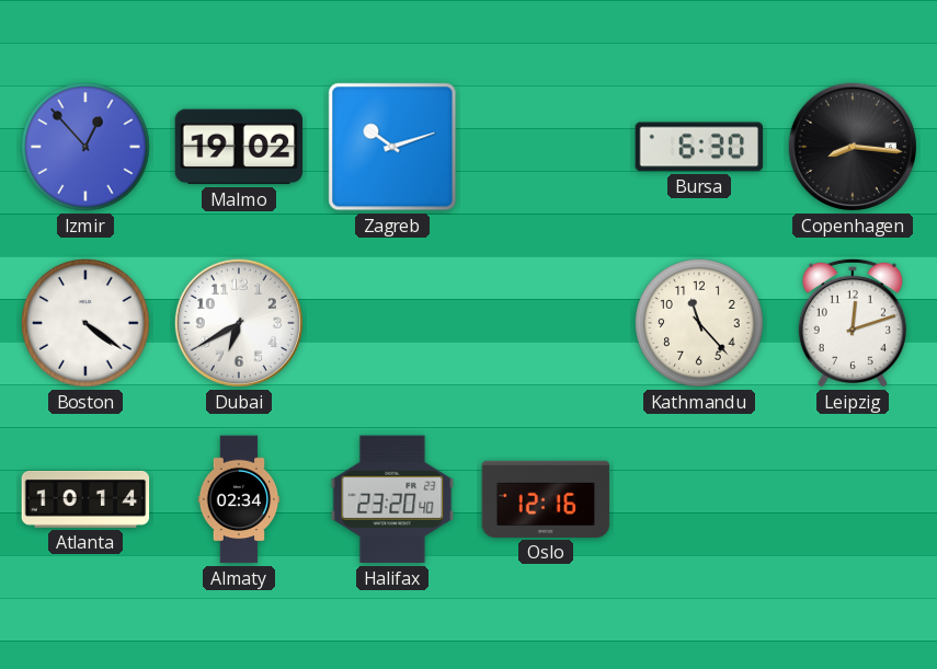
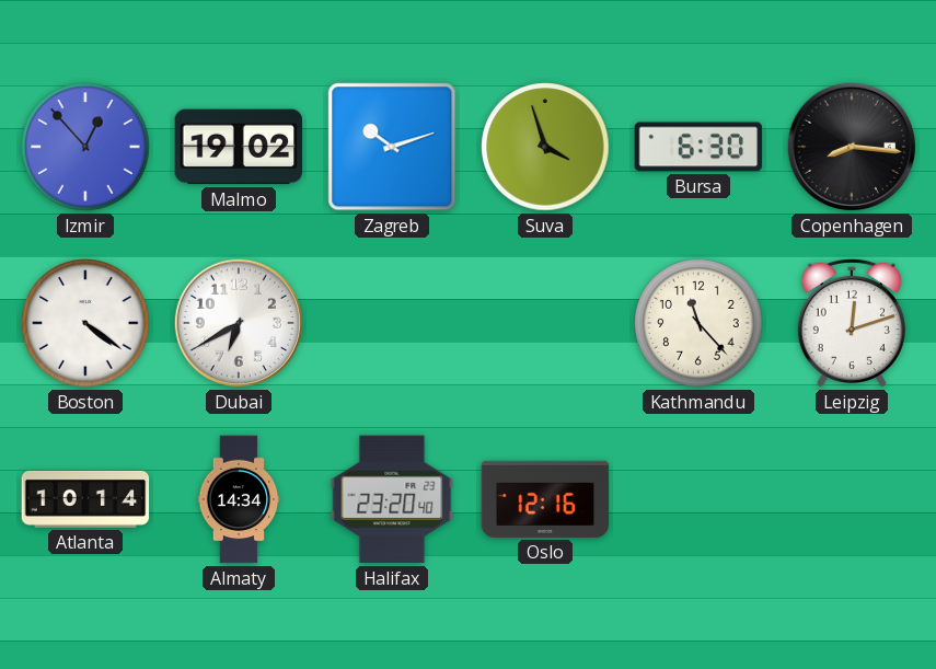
Suva: none -> 3:57
Almaty: 02:34 -> 14:34
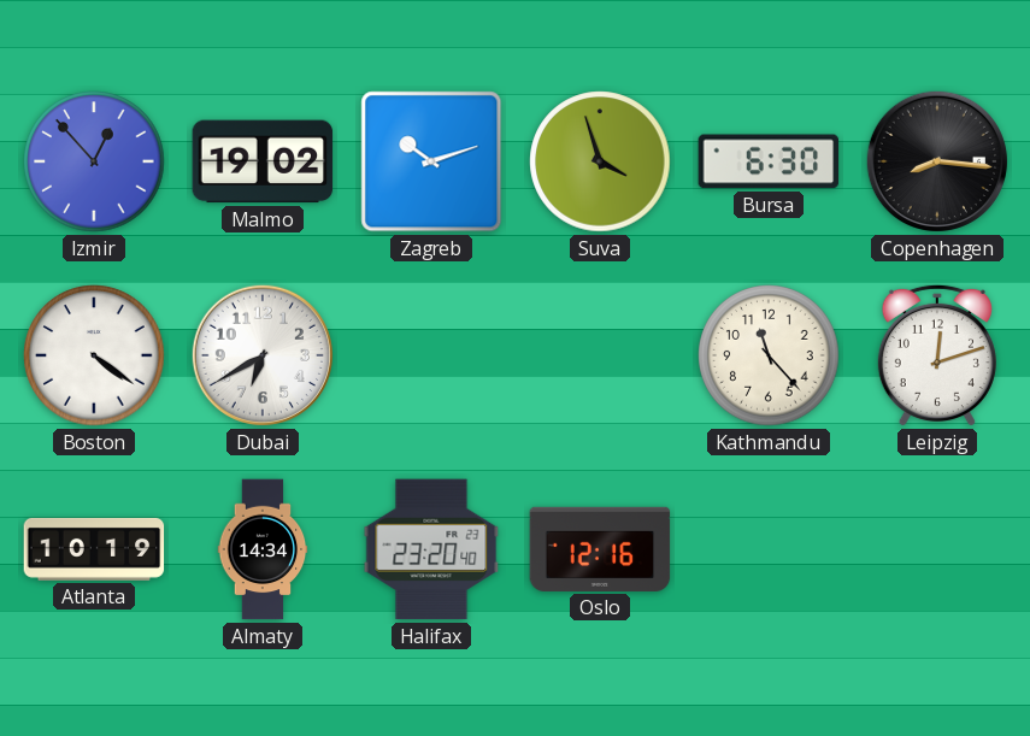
Atlanta: 10:14 -> 10:19
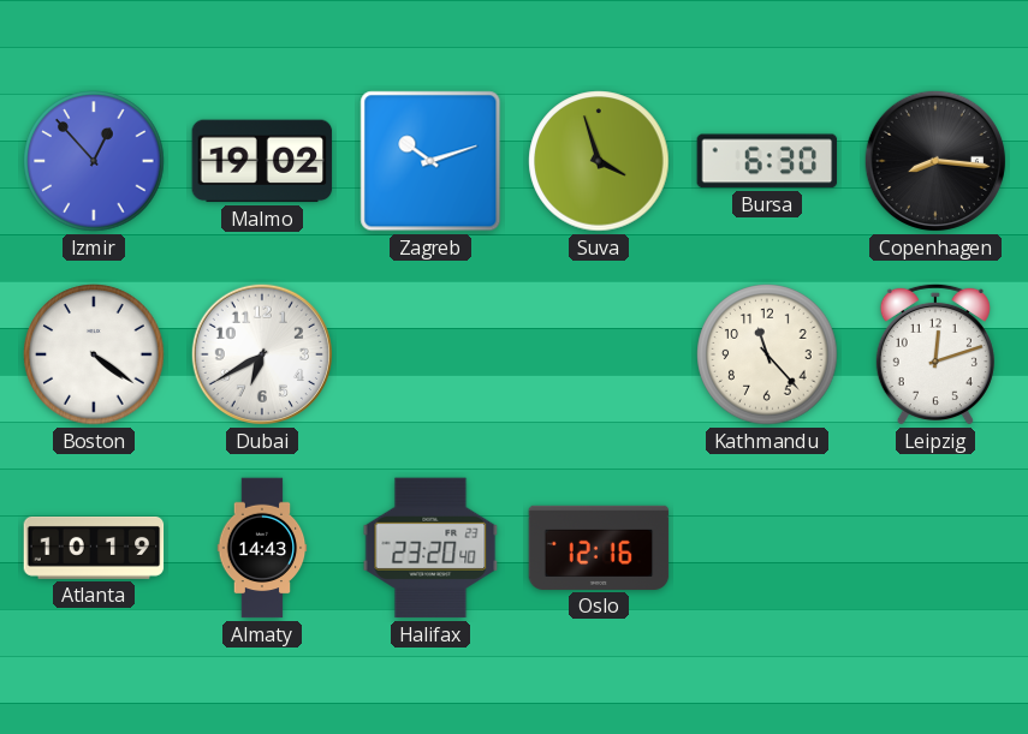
Almaty: 14:34 -> 14:43
